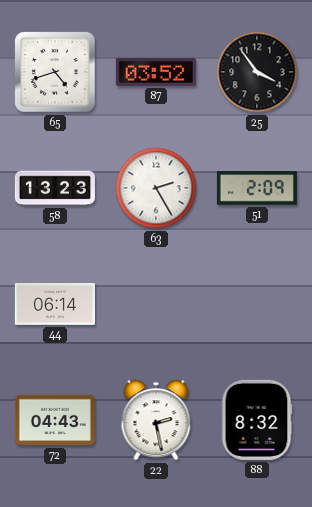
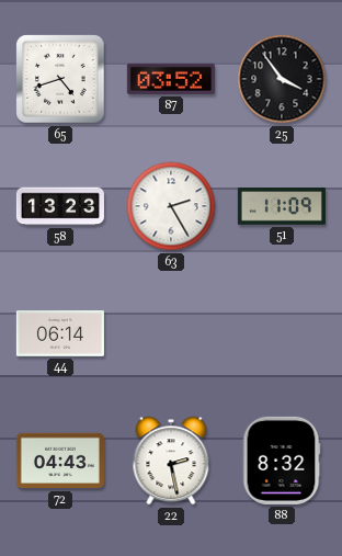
51: 2:09 -> 11:09
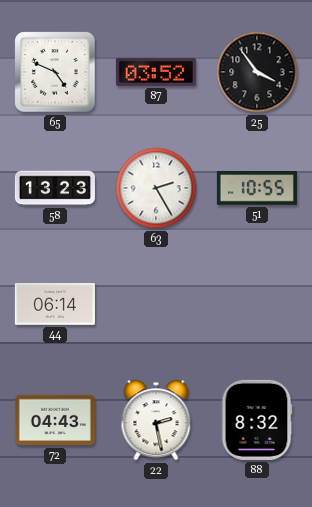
65: 4:42 -> 4:49
51: 11:09 -> 10:55
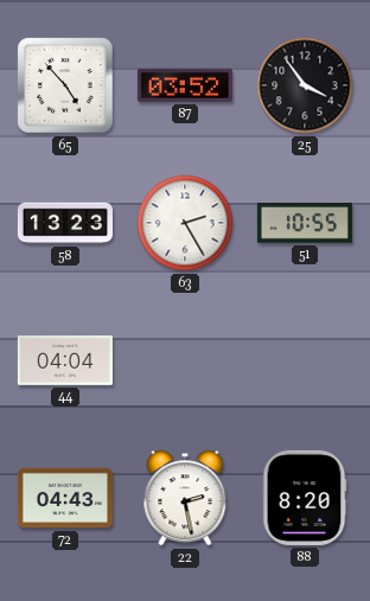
65: 4:49 -> 4:53
44: 06:14 -> 04:04
88: 8:32 -> 8:20
